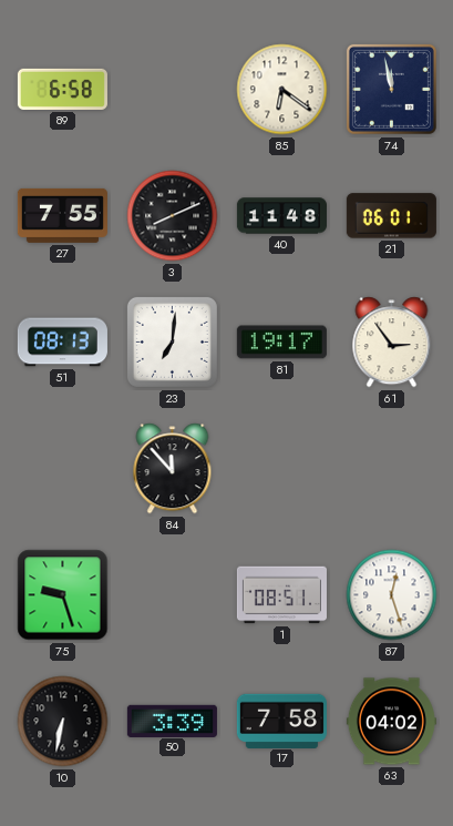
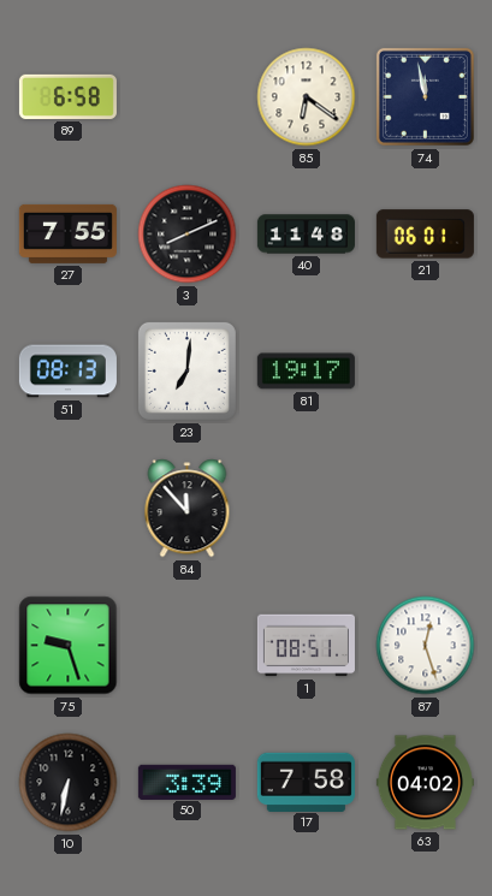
61: 2:54 -> none
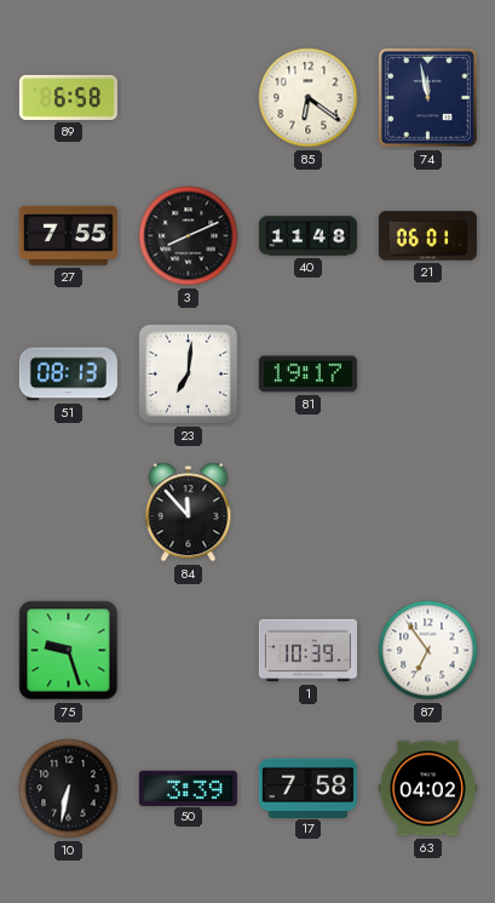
1: 08:51 -> 10:39
87: 12:27 -> 6:54
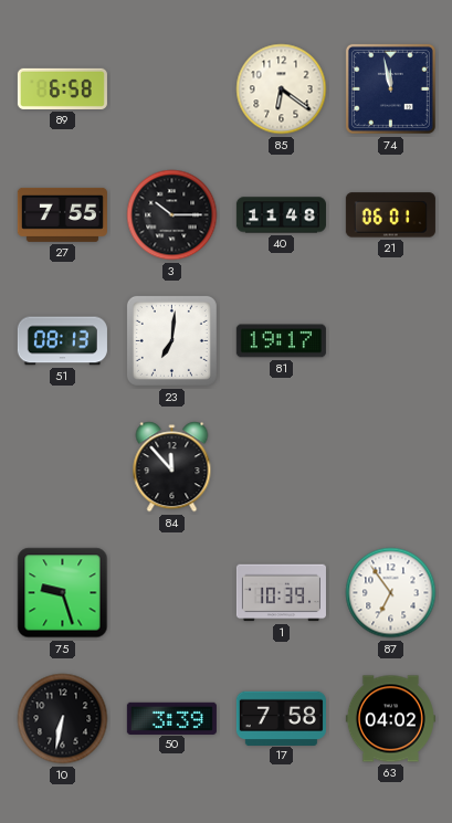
3: 8:11 -> 10:15
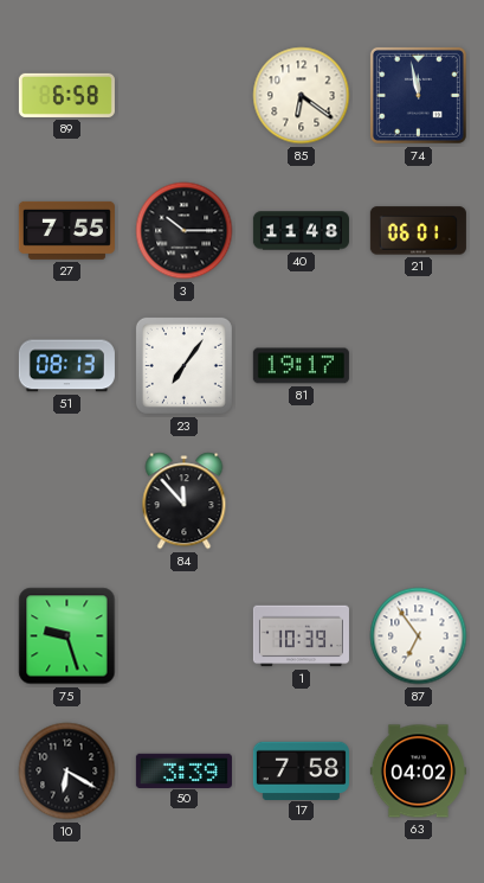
23: 7:01 -> 7:06
10: 6:32 -> 6:20
